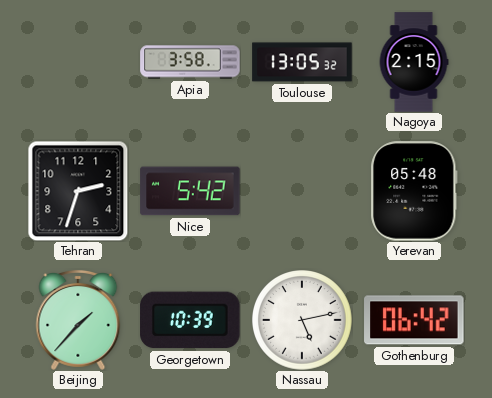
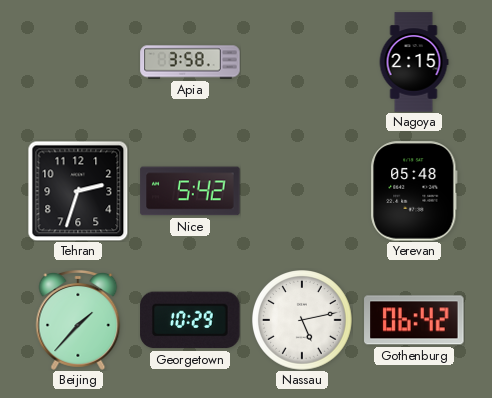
Toulouse: 13:05 -> none
Georgetown: 10:39 -> 10:29
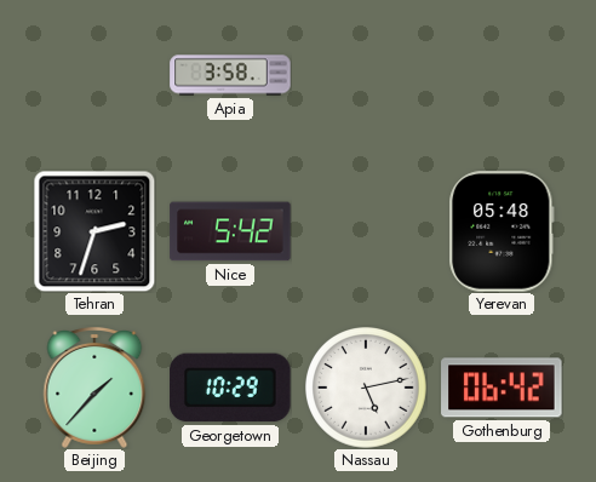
Nagoya: 2:15 -> none
